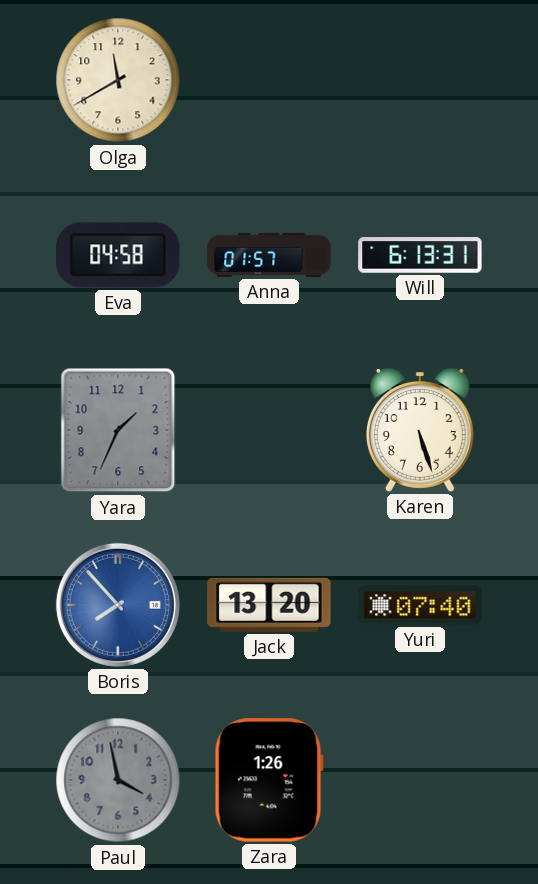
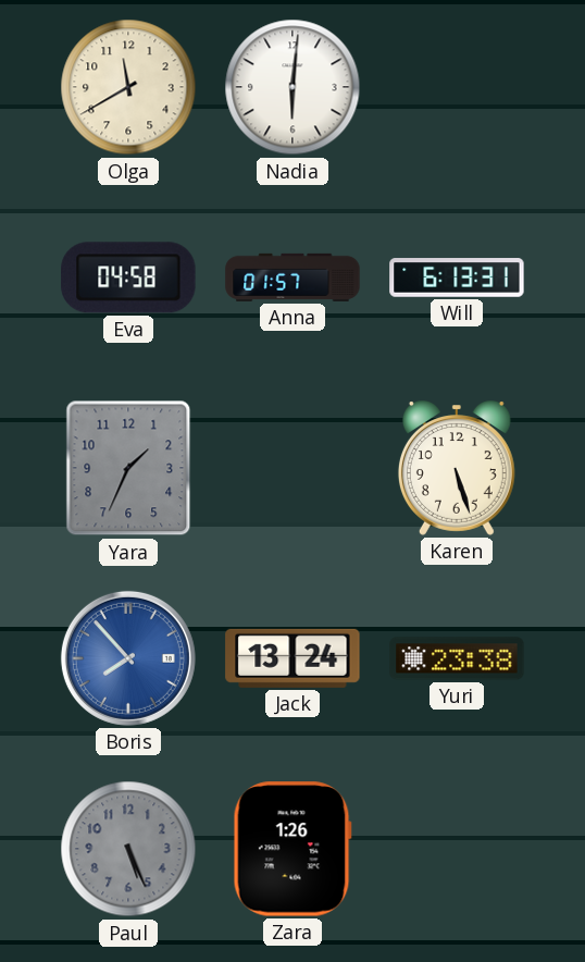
Nadia: none -> 6:01
Jack: 13:20 -> 13:24
Yuri: 07:40 -> 23:38
Paul: 3:58 -> 5:26
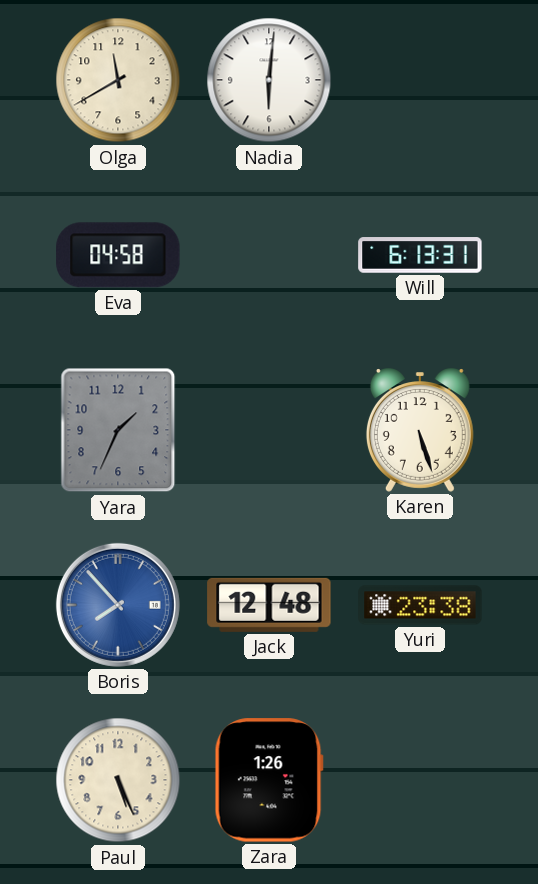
Anna: 01:57 -> none
Jack: 13:24 -> 12:48
Paul dial: grey -> cream
